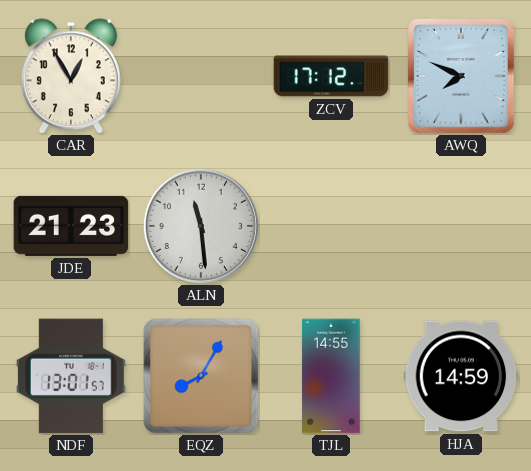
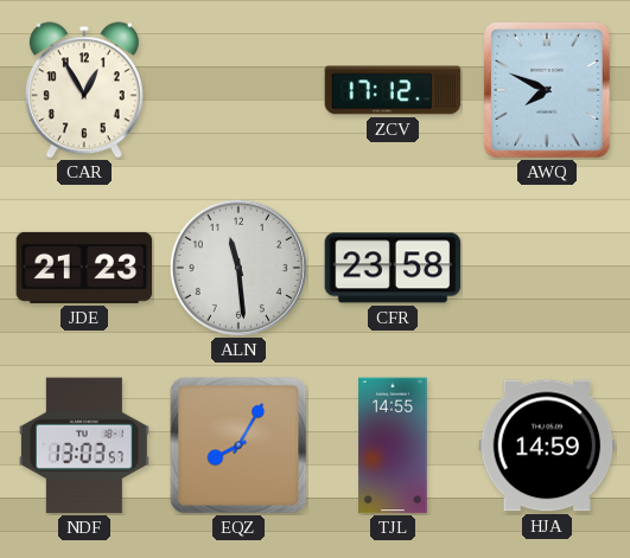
CFR: none -> 23:58
NDF: 13:01 -> 13:03
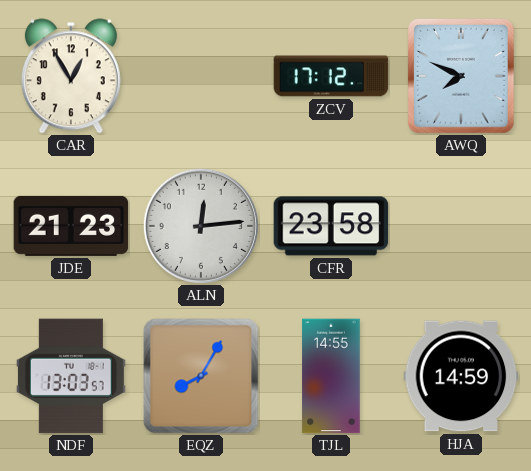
ALN: 11:29 -> 12:14
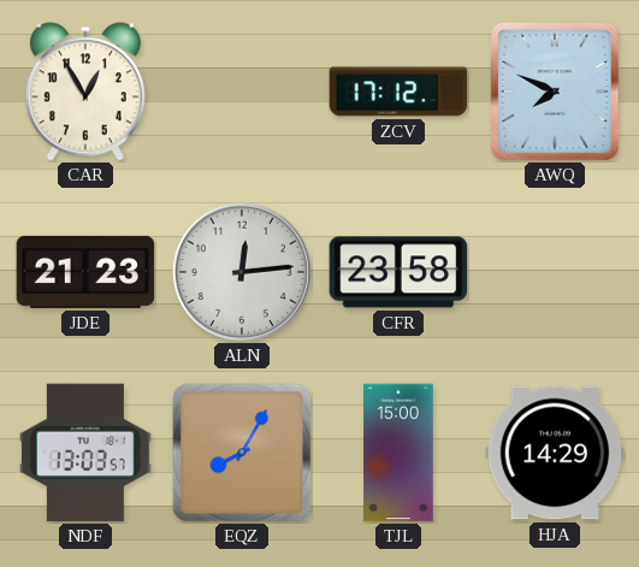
TJL: 14:55 -> 15:00
HJA: 14:59 -> 14:29
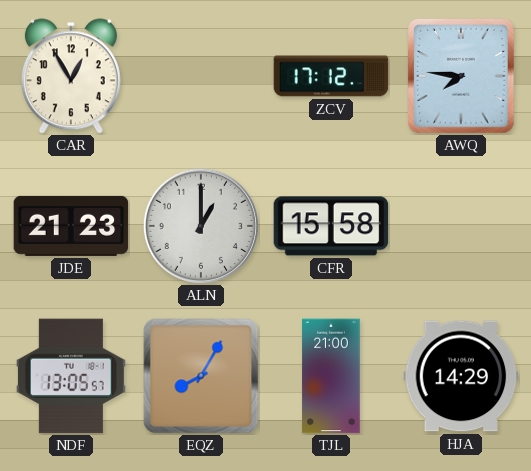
AWQ: 7:49 -> 7:46
ALN: 12:14 -> 1:00
CFR: 23:58 -> 15:58
NDF: 13:03 -> 13:05
TJL: 15:00 -> 21:00
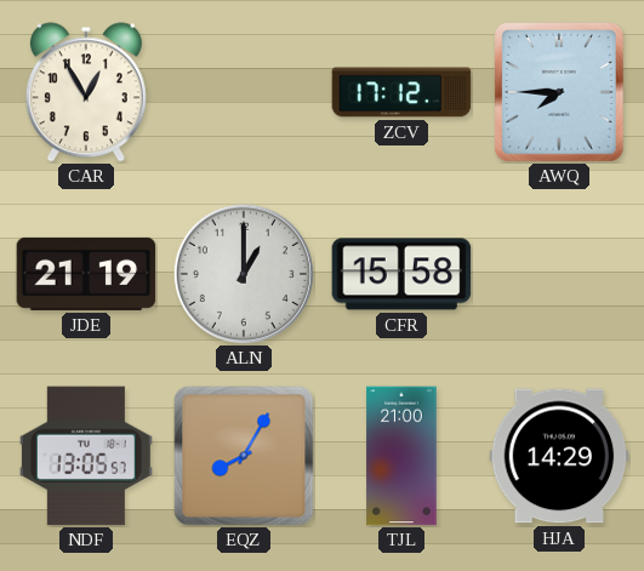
AWQ: 7:46 -> 7:45
JDE: 21:23 -> 21:19
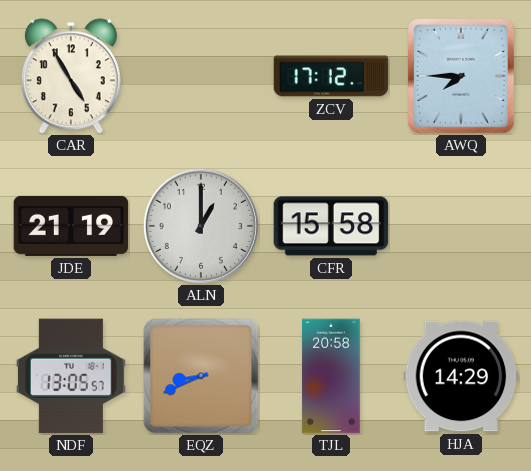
CAR: 12:55 -> 4:55
EQZ: 8:05 -> 8:41
TJL: 21:00 -> 20:58
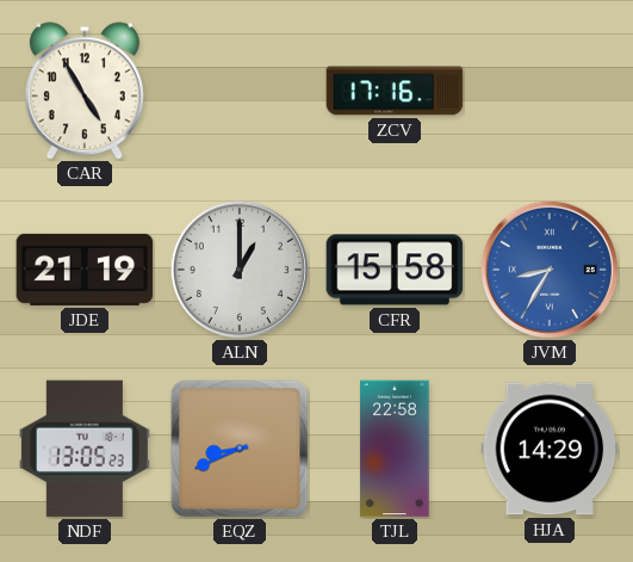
ZCV: 17:12 -> 17:16
AWQ: 7:45 -> none
JVM: none -> 8:35
NDF: 13:05:57 -> 13:05:23
TJL: 20:58 -> 22:58
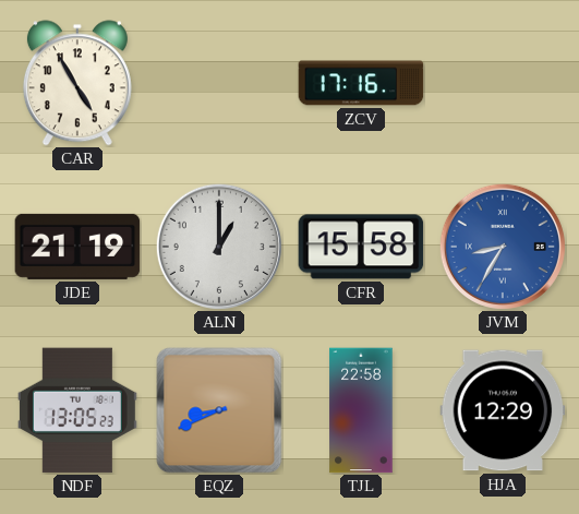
HJA: 14:29 -> 12:29
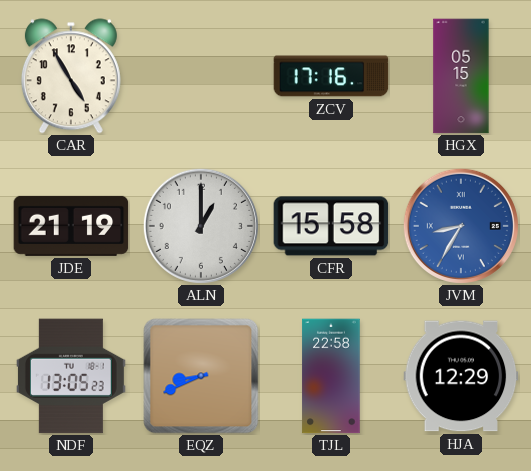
HGX: none -> 05:15
